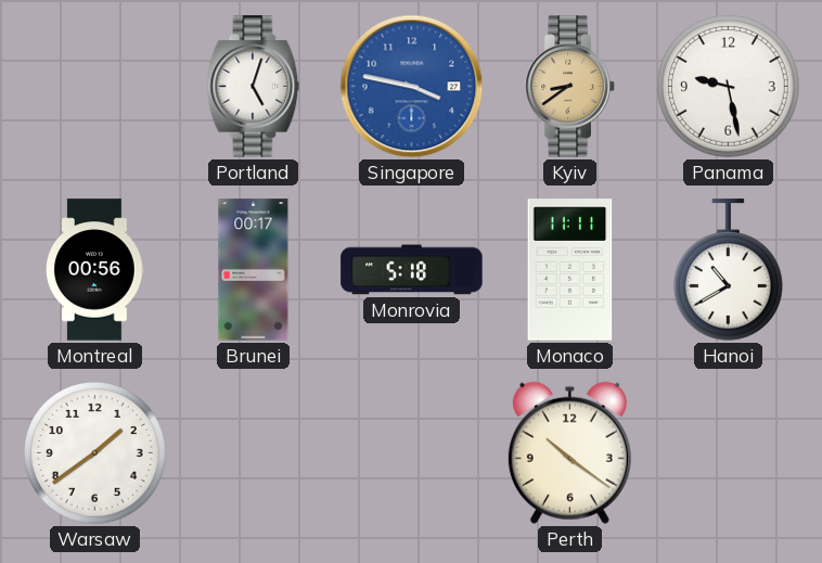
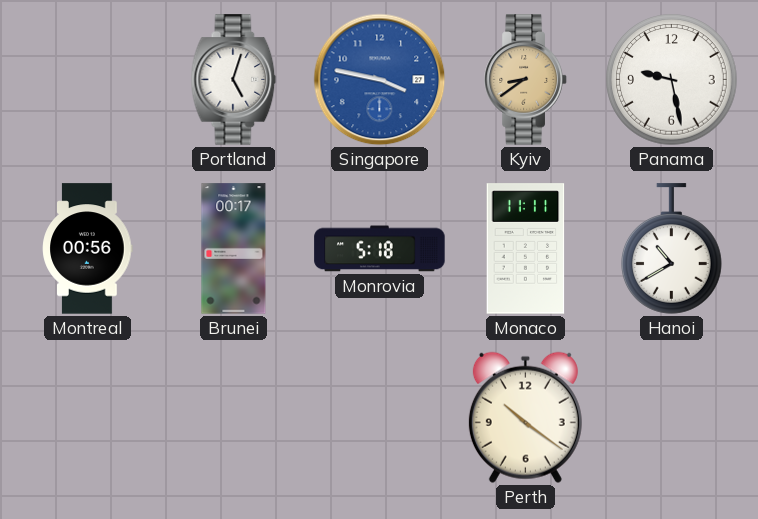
Warsaw: 1:39 -> none
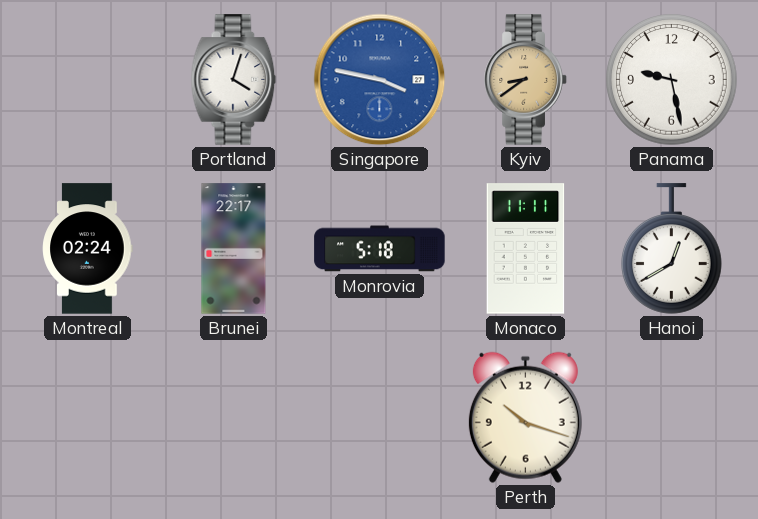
Portland: 5:03 -> 4:03
Montreal: 00:56 -> 02:24
Brunei: 00:17 -> 22:17
Hanoi: 10:40 -> 12:40
Perth: 10:21 -> 10:18
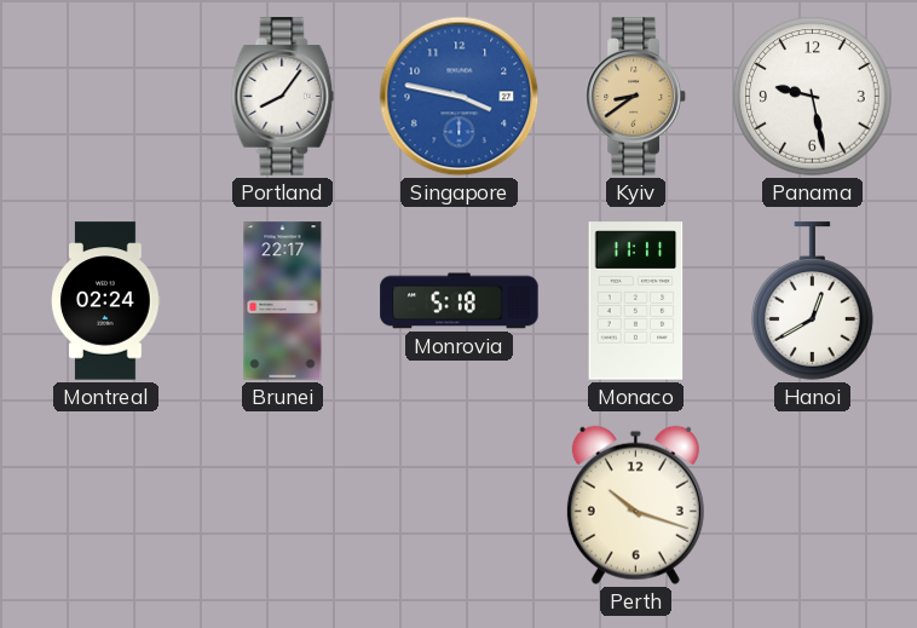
Portland: 4:03 -> 8:06
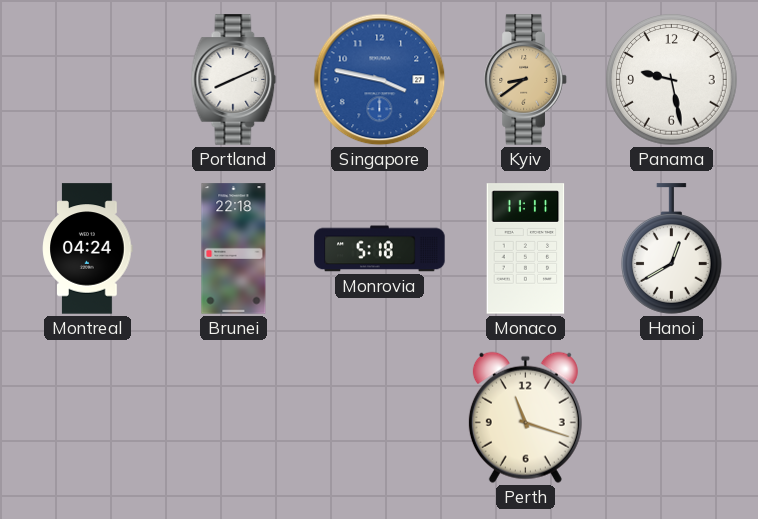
Portland: 8:06 -> 8:11
Montreal: 02:24 -> 04:24
Brunei: 22:17 -> 22:18
Perth: 10:18 -> 11:18
